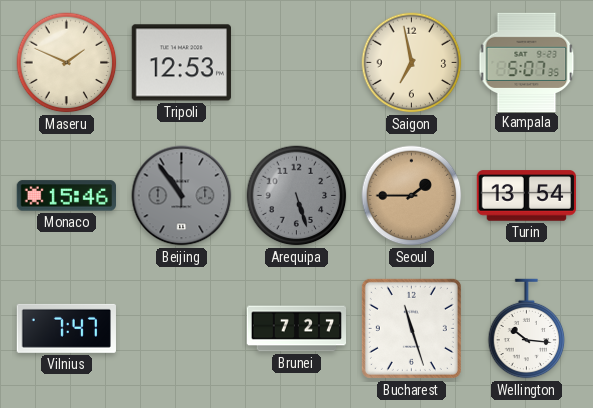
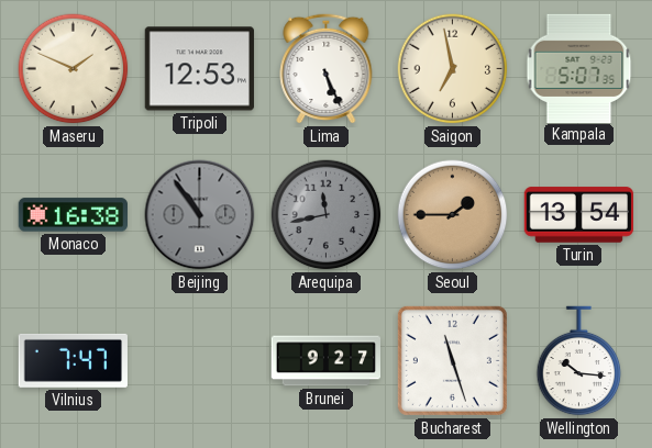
Lima: none -> 5:26
Monaco: 15:46 -> 16:38
Arequipa: 5:27 -> 11:43
Brunei: 7:27 -> 9:27
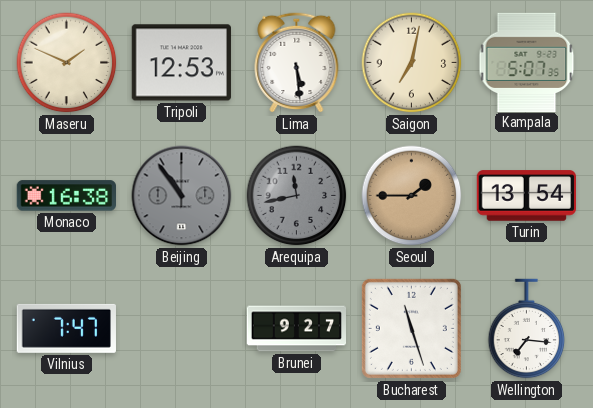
Lima: 5:26 -> 5:29
Saigon: 6:58 -> 7:02
Wellington: 10:16 -> 7:16
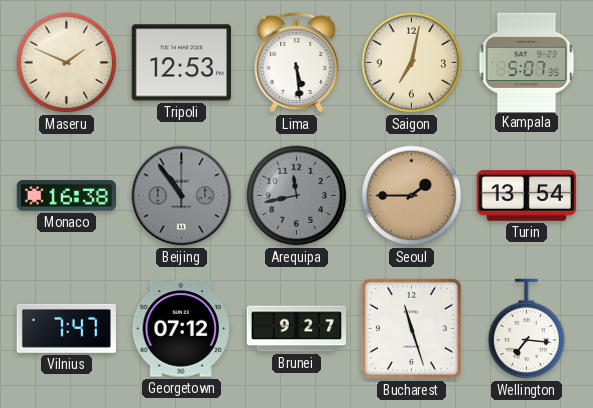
Georgetown: none -> 07:12
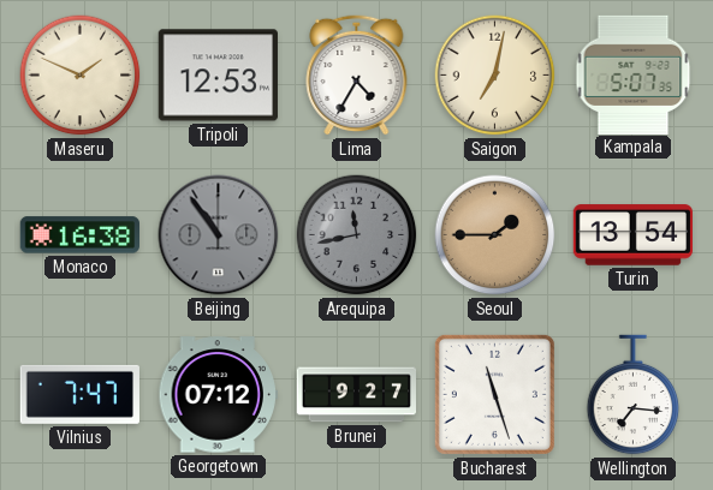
Lima: 5:29 -> 4:35
